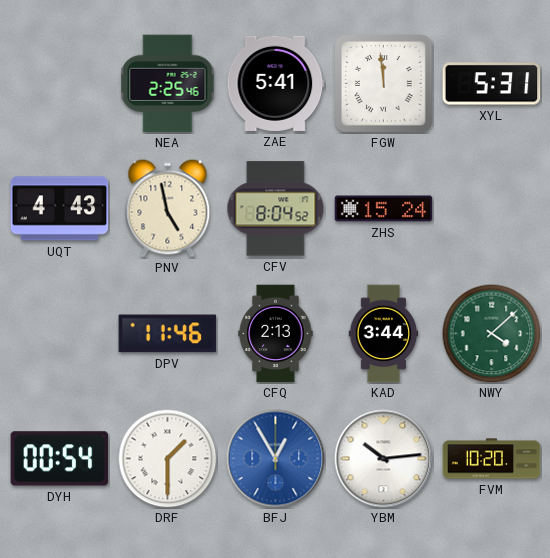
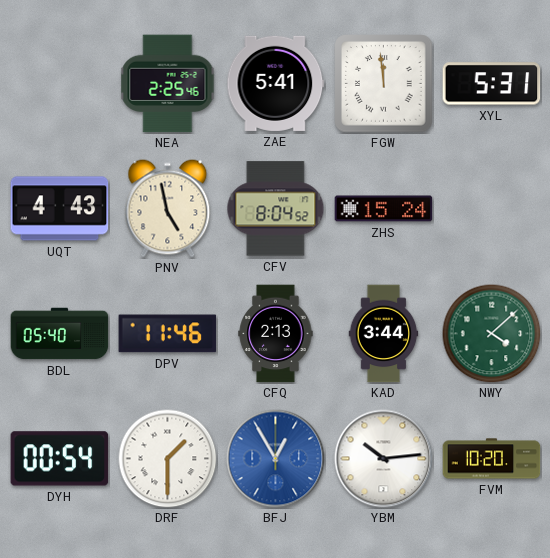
BDL: none -> 05:40
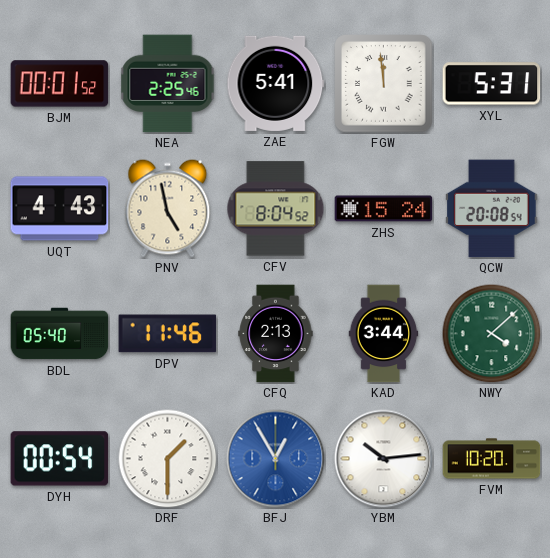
BJM: none -> 00:01
QCW: none -> 20:08
